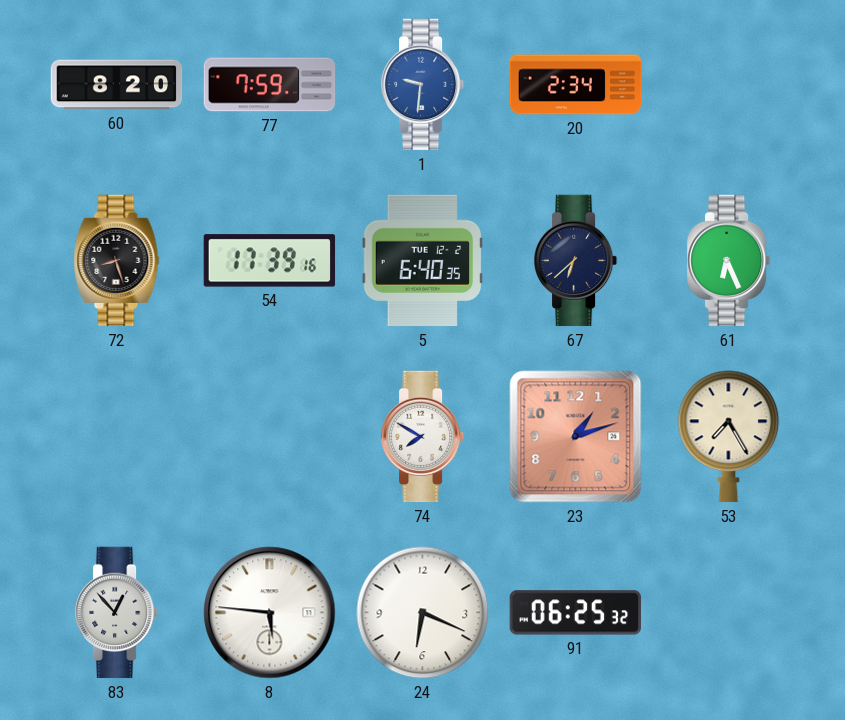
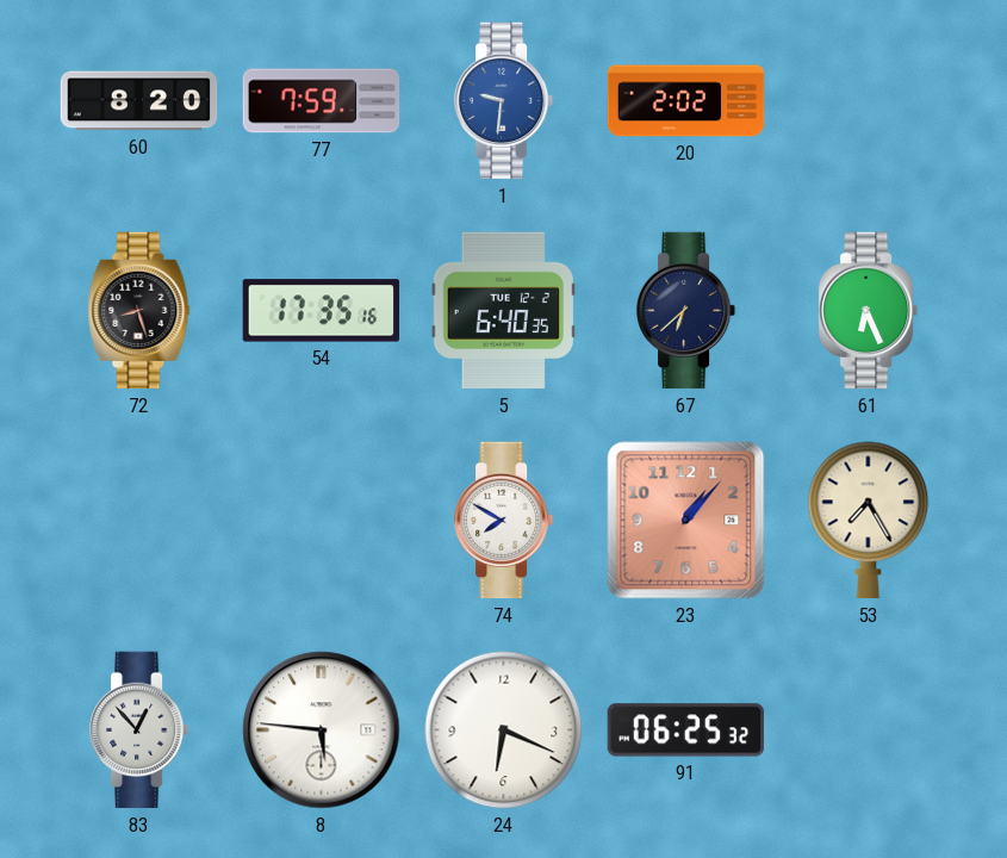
20: 2:34 -> 2:02
54: 17:39 -> 17:35
23: 1:12 -> 1:07
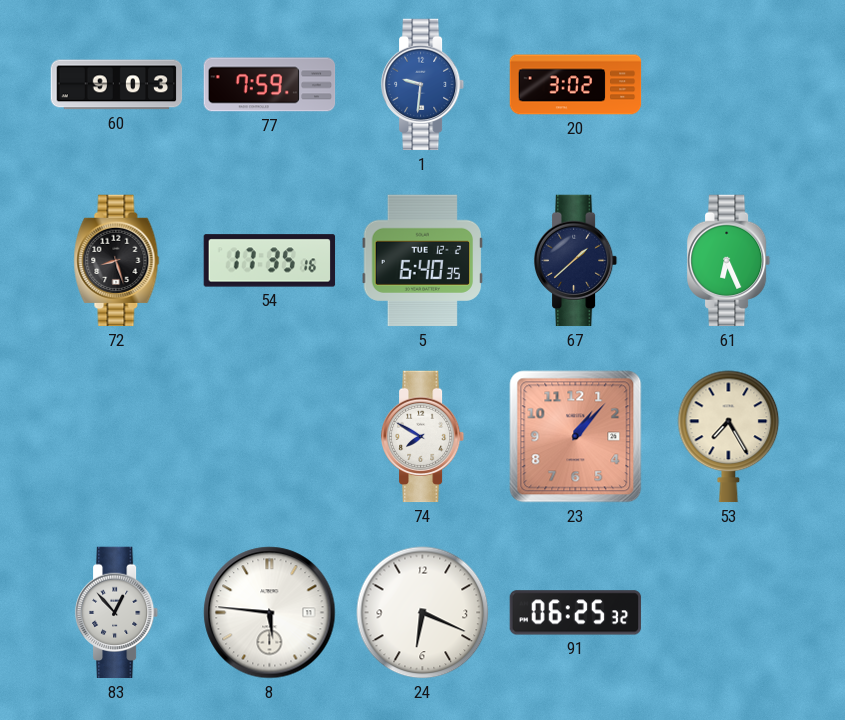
60: 8:20 -> 9:03
20: 2:02 -> 3:02
67: 6:38 -> 1:38
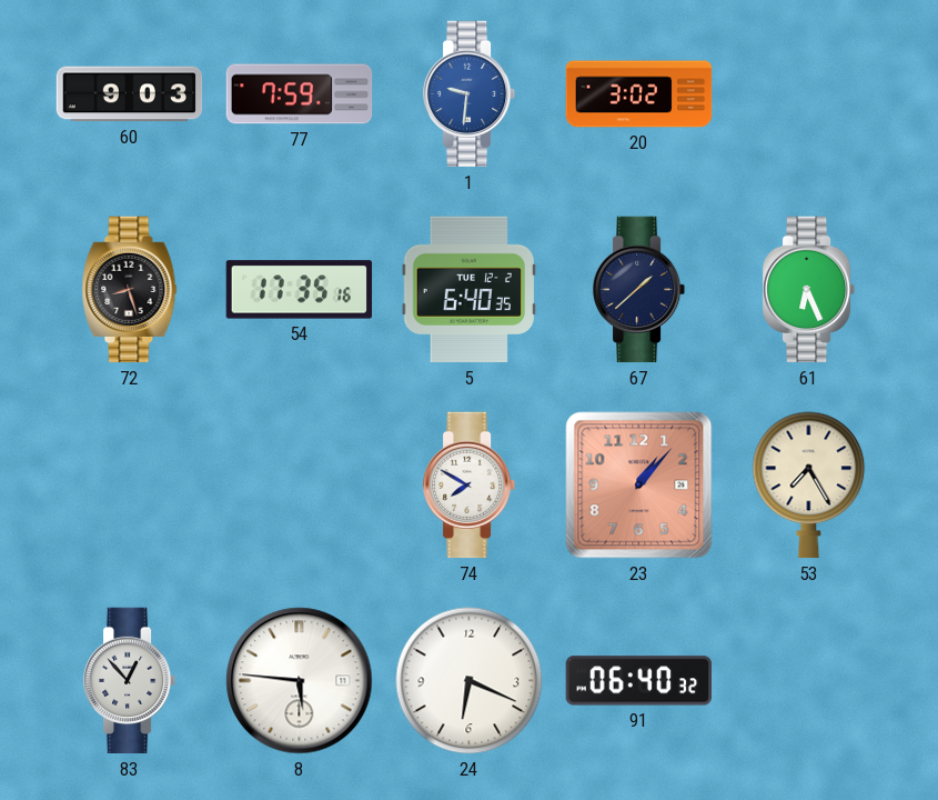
91: 06:25 -> 06:40
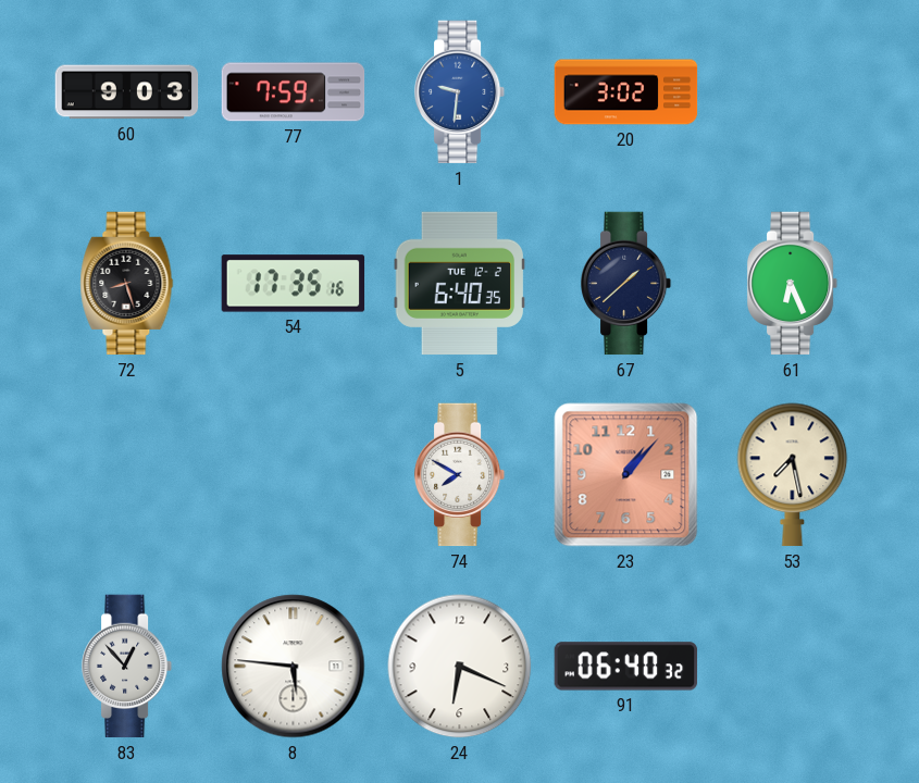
53: 7:25 -> 7:28
